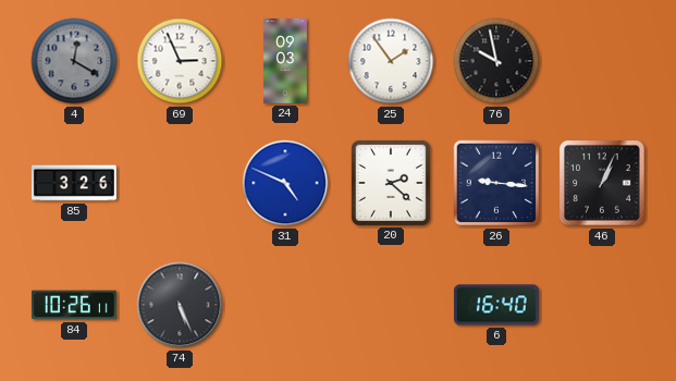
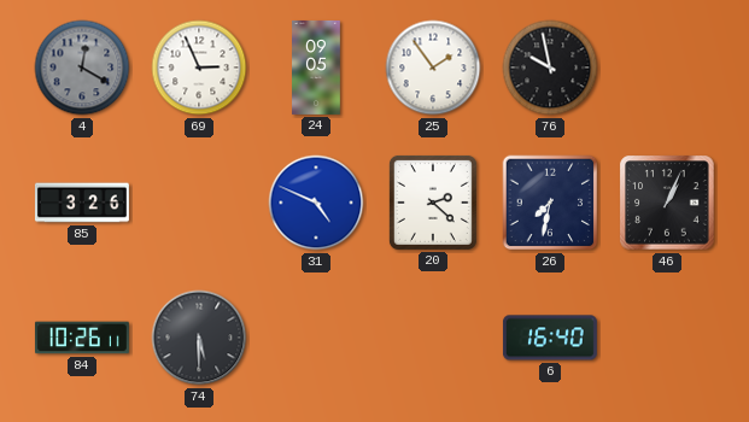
24: 09:03 -> 09:05
26: 9:16 -> 7:32
74: 5:26 -> 5:30
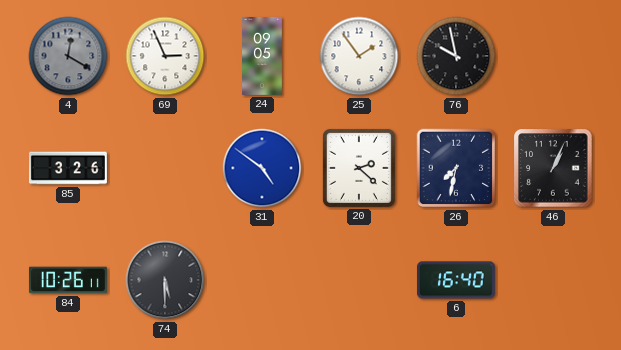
31: 4:49 -> 4:51
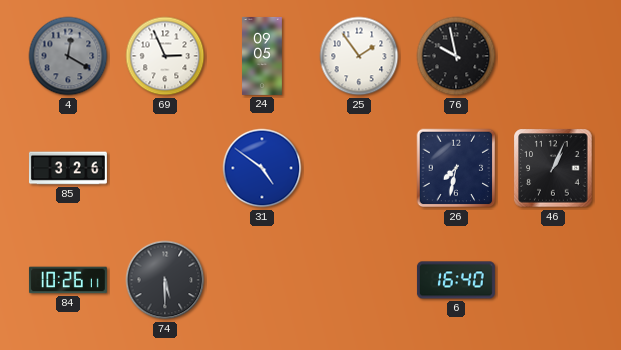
20: 2:22 -> none
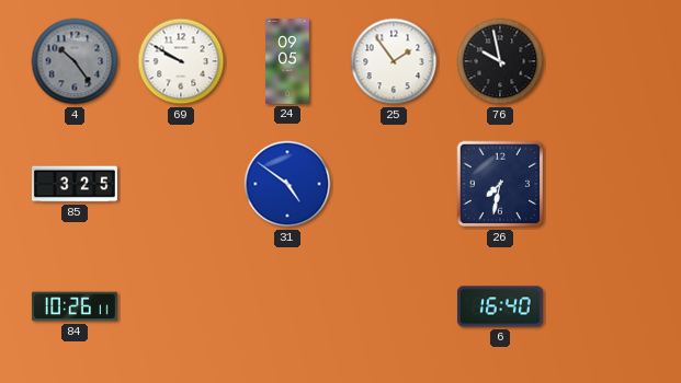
4: 12:20 -> 10:24
69: 2:56 -> 9:50
85: 3:26 -> 3:25
46: 1:04 -> none
74: 5:30 -> none
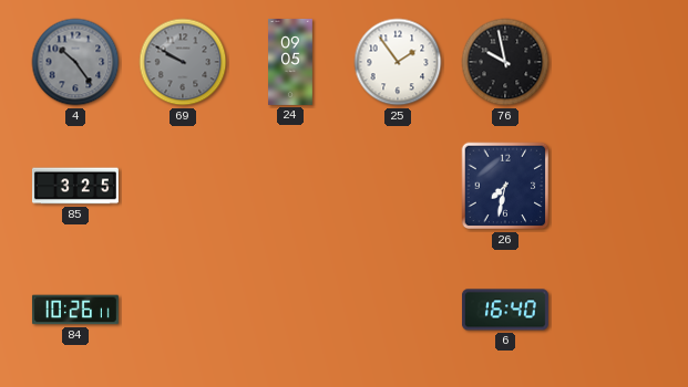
69 dial: white -> grey
31: 4:51 -> none
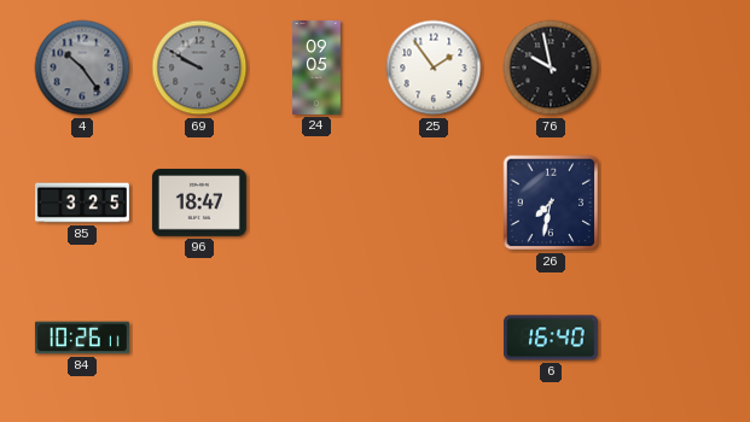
96: none -> 18:47
